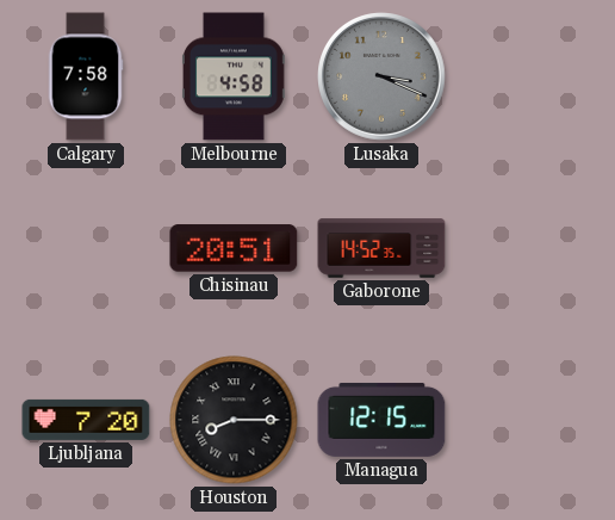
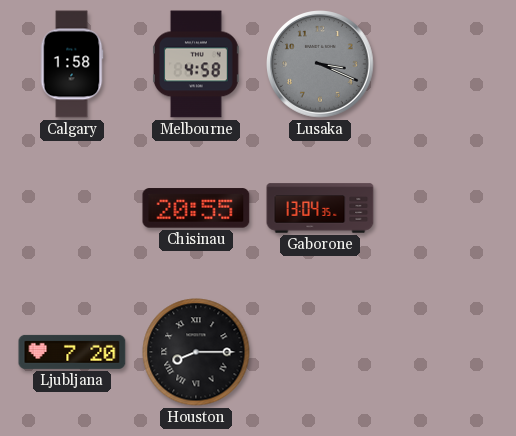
Calgary: 7:58 -> 1:58
Chisinau: 20:51 -> 20:55
Gaborone: 14:52 -> 13:04
Managua: 12:15 -> none
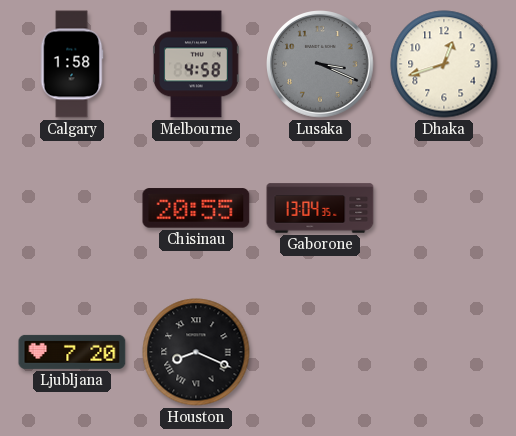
Dhaka: none -> 12:42
Houston: 8:15 -> 8:19
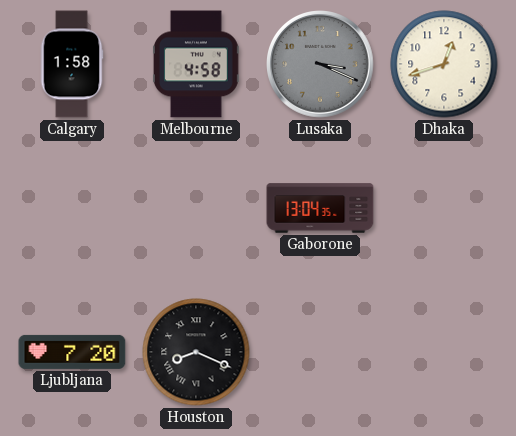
Chisinau: 20:55 -> none
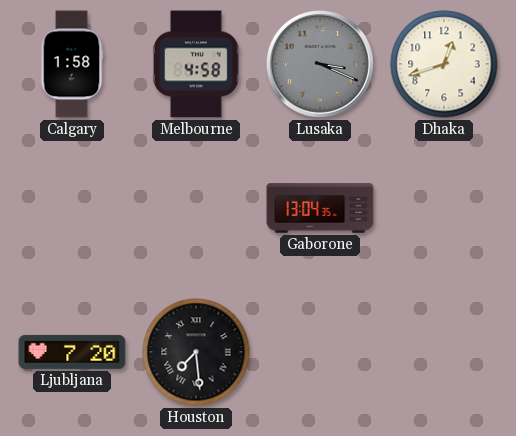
Houston: 8:19 -> 7:29
